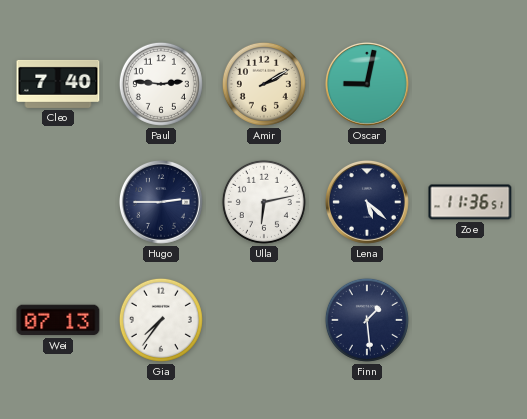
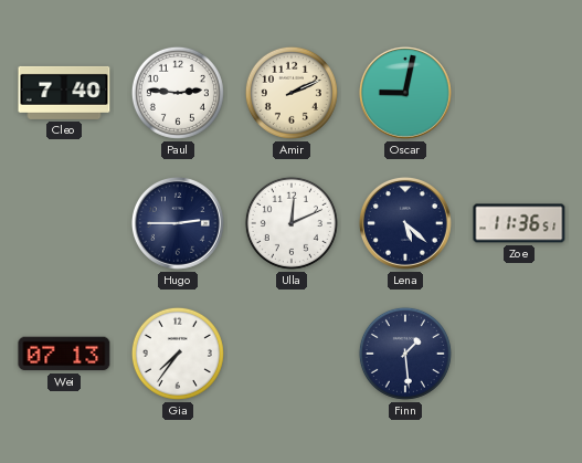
Amir: 2:10 -> 2:11
Ulla: 6:13 -> 12:11
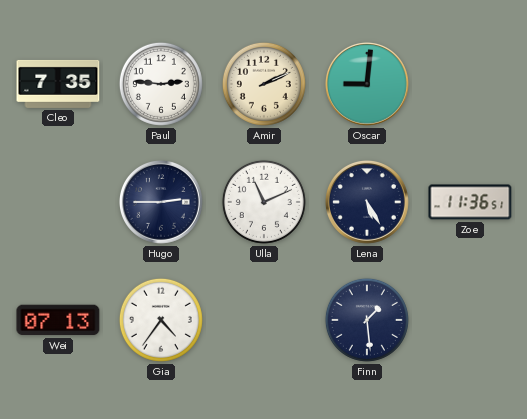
Cleo: 7:40 -> 7:35
Oscar: 9:02 -> 9:01
Ulla: 12:11 -> 11:11
Lena: 5:22 -> 5:25
Gia: 7:36 -> 4:36
